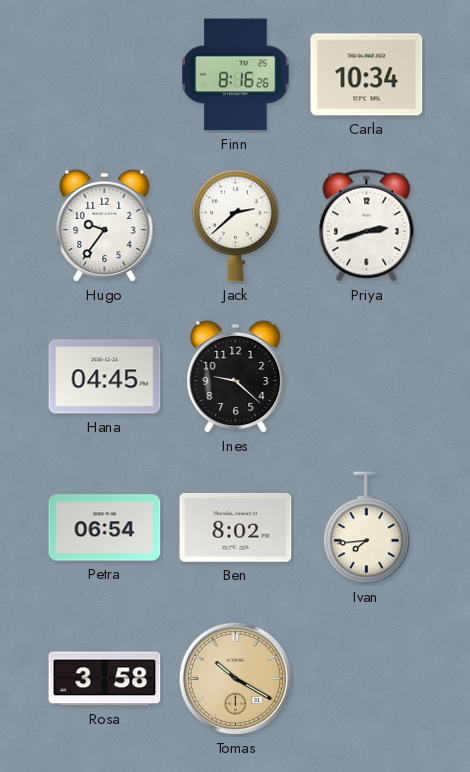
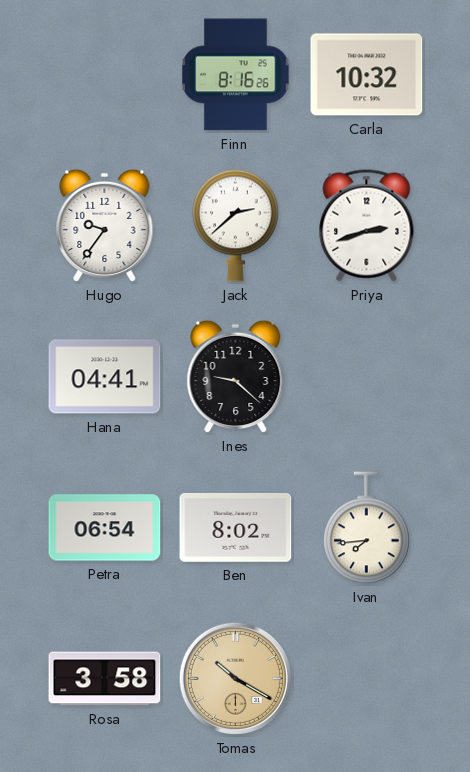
Carla: 10:34 -> 10:32
Hana: 04:45 -> 04:41
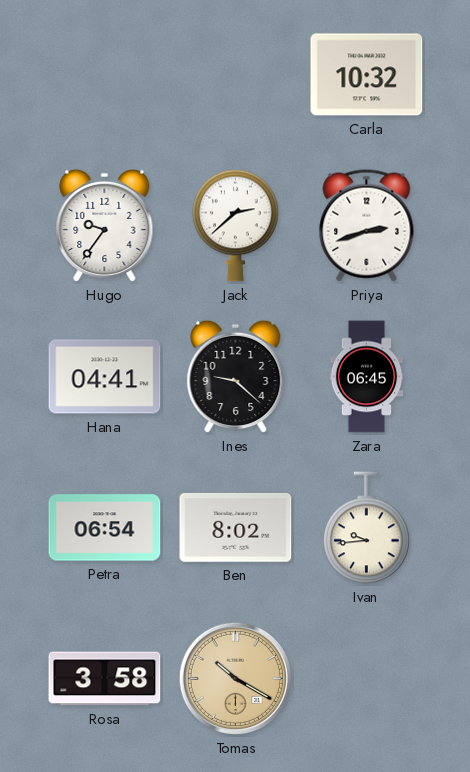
Finn: 8:16 -> none
Zara: none -> 06:45
Ivan: 7:44 -> 9:44
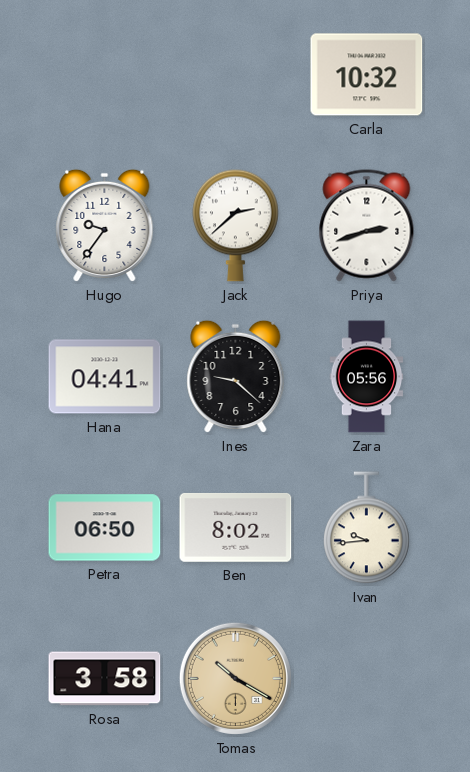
Zara: 06:45 -> 05:56
Petra: 06:54 -> 06:50
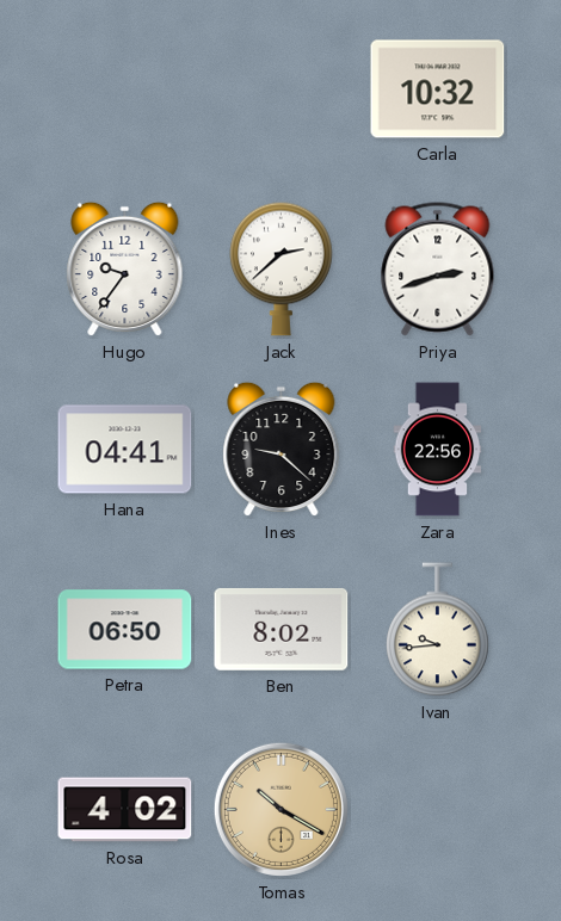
Zara: 05:56 -> 22:56
Rosa: 3:58 -> 4:02
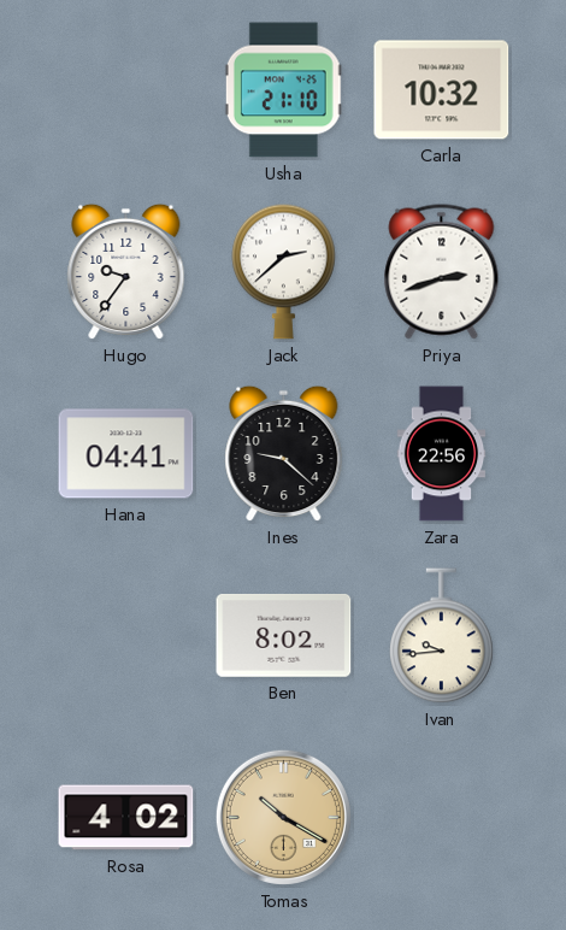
Usha: none -> 21:10
Petra: 06:50 -> none
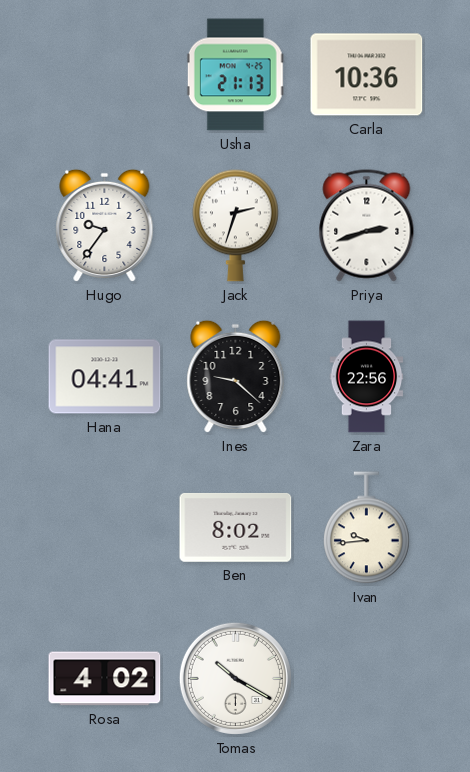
Usha: 21:10 -> 21:13
Carla: 10:32 -> 10:36
Jack: 2:38 -> 2:33
Tomas dial: champagne -> white
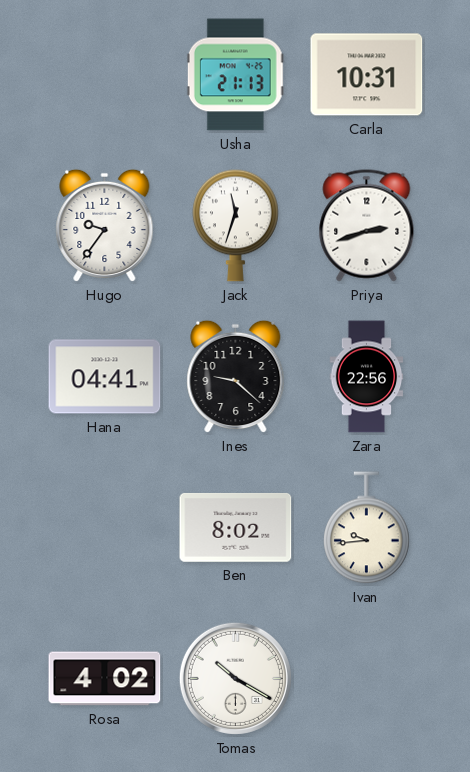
Carla: 10:36 -> 10:31
Jack: 2:33 -> 11:33
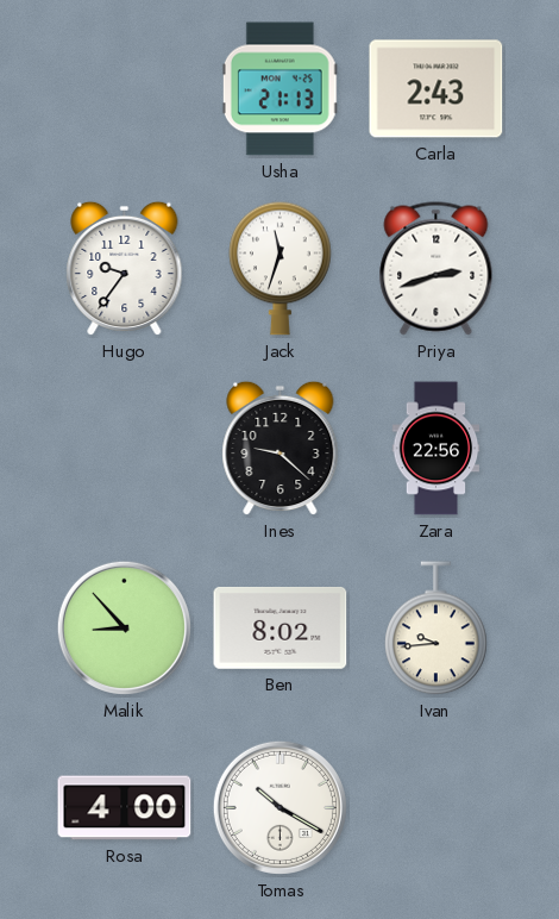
Carla: 10:31 -> 2:43
Hana: 04:41 -> none
Malik: none -> 8:53
Rosa: 4:02 -> 4:00
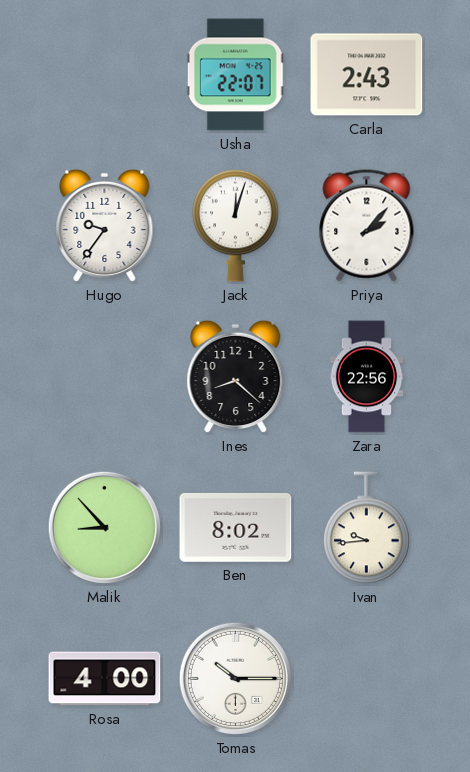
Usha: 21:13 -> 22:07
Jack: 11:33 -> 12:03
Priya: 2:42 -> 2:07
Ines: 9:22 -> 8:22
Tomas: 10:20 -> 10:15
